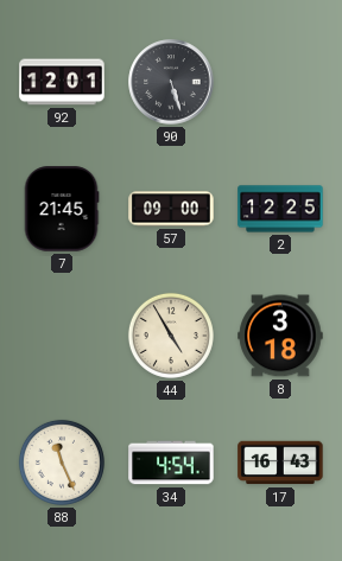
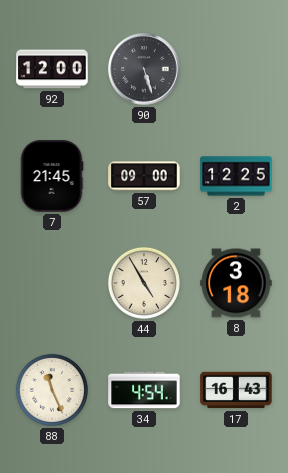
92: 12:01 -> 12:00
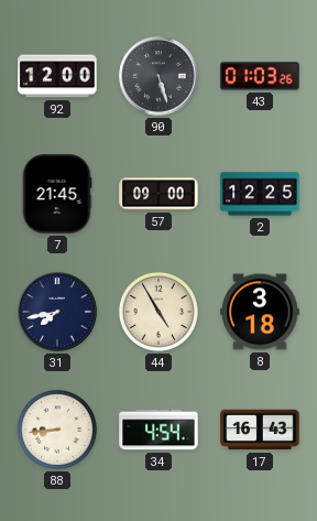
43: none -> 01:03
31: none -> 7:43
88: 11:26 -> 8:44
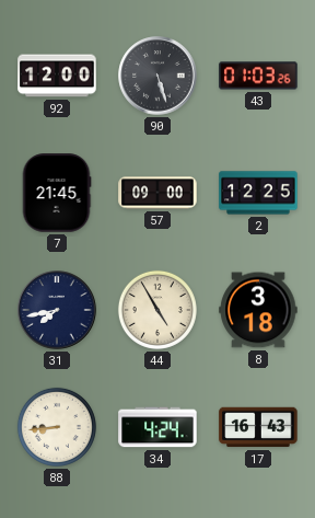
34: 4:54 -> 4:24
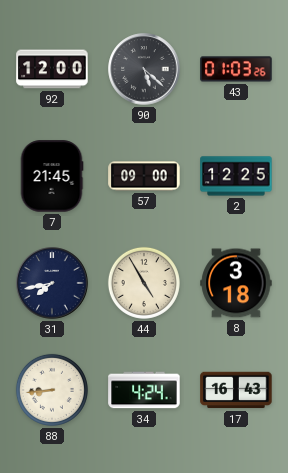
90: 5:27 -> 5:22
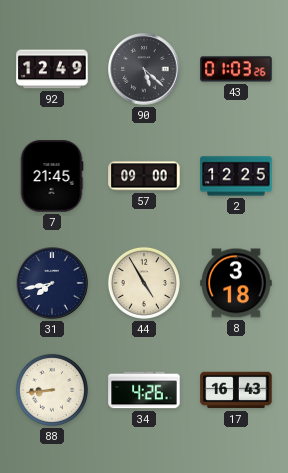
92: 12:00 -> 12:49
34: 4:24 -> 4:26
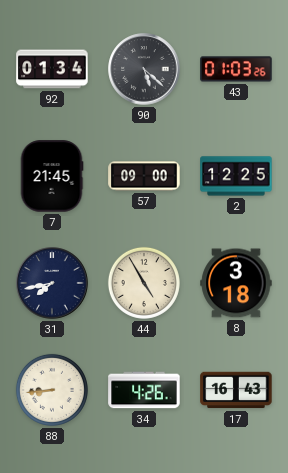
92: 12:49 -> 01:34
